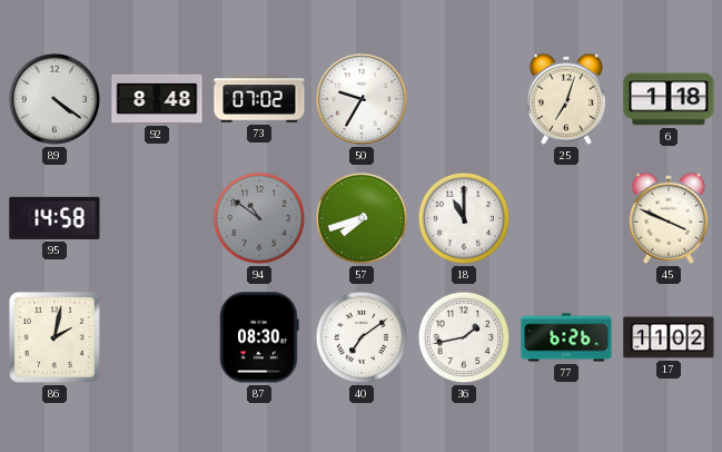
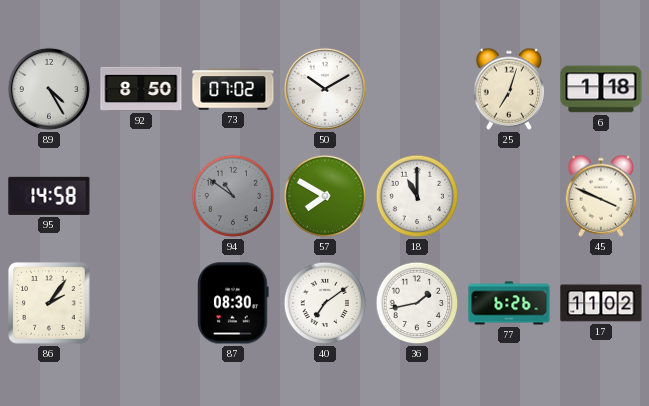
89: 4:21 -> 4:25
92: 8:48 -> 8:50
50: 9:35 -> 10:10
57: 7:42 -> 7:50
86: 2:02 -> 2:06
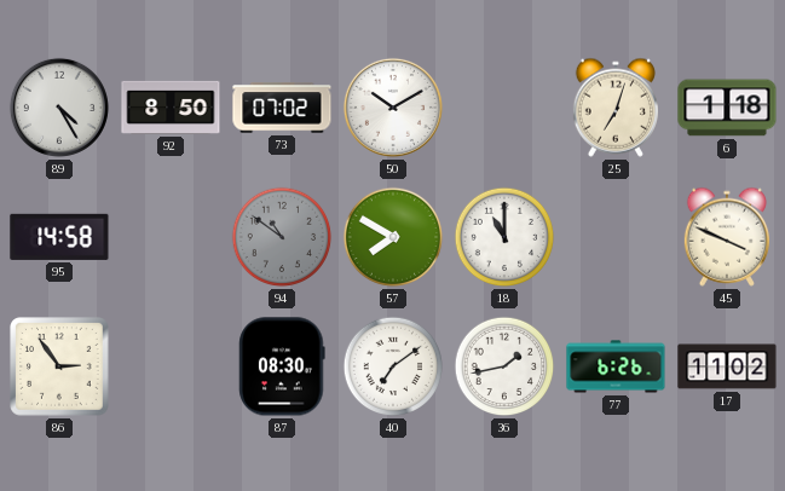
86: 2:06 -> 2:54
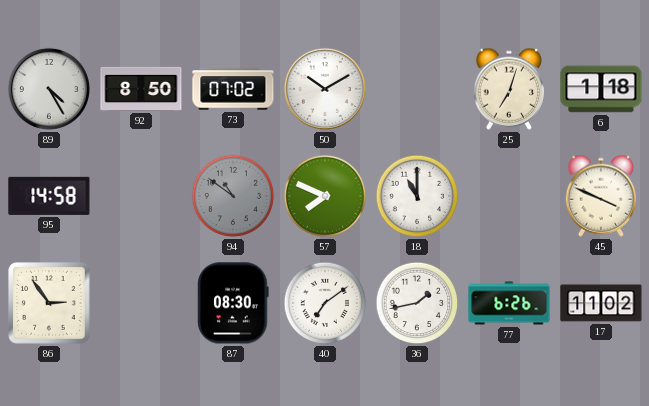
57: 7:50 -> 7:49
